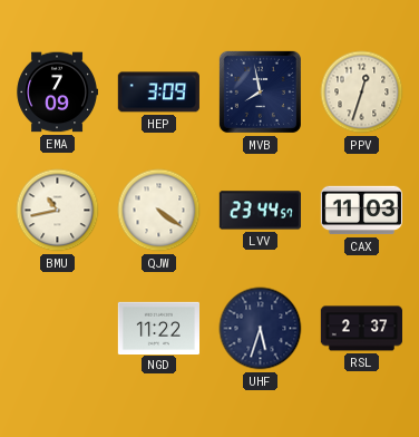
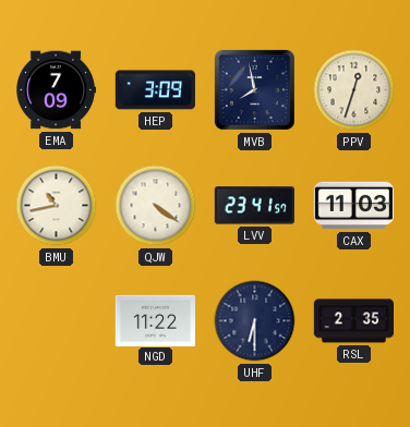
LVV: 23:44 -> 23:41
UHF: 5:33 -> 6:30
RSL: 2:37 -> 2:35
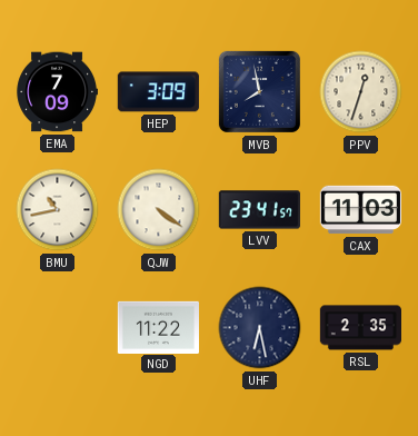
UHF: 6:30 -> 6:28
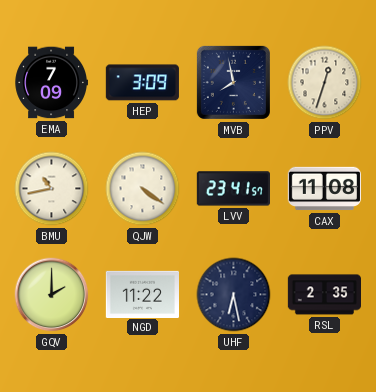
CAX: 11:03 -> 11:08
GQV: none -> 2:00
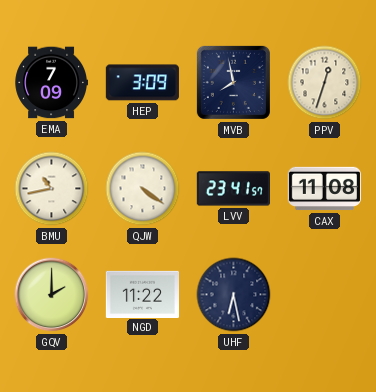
RSL: 2:35 -> none
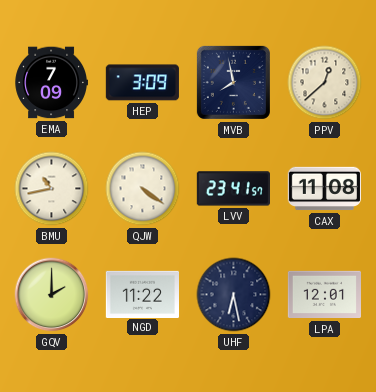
PPV: 12:33 -> 12:38
LPA: none -> 12:01
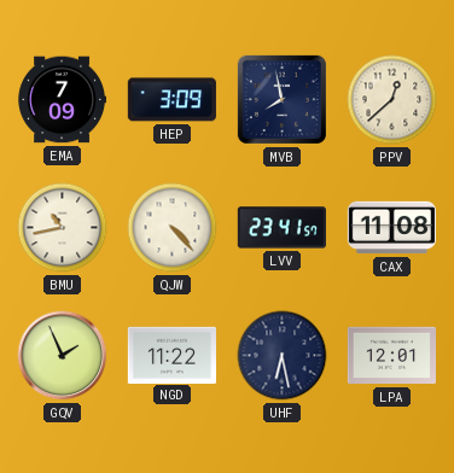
QJW: 4:21 -> 4:23
GQV: 2:00 -> 1:56
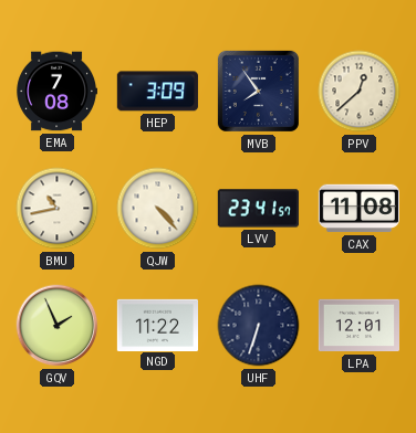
EMA: 7:09 -> 7:08
MVB: 7:58 -> 7:54
UHF: 6:28 -> 6:33
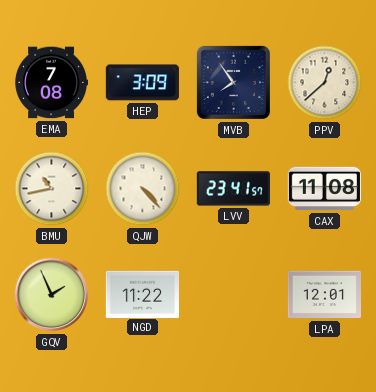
UHF: 6:33 -> none
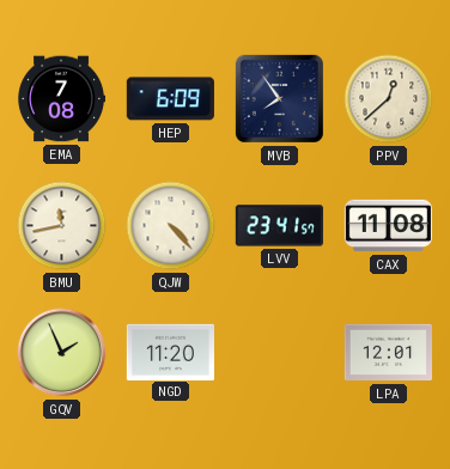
HEP: 3:09 -> 6:09
BMU: 10:43 -> 11:43
NGD: 11:22 -> 11:20
